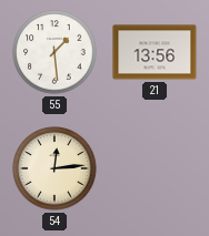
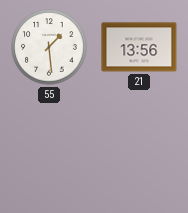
54: 12:14 -> none
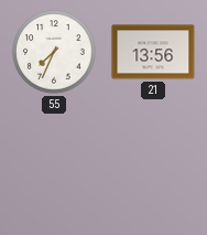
55: 1:29 -> 7:34
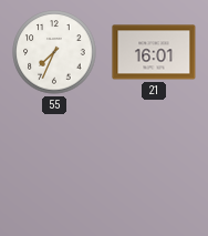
21: 13:56 -> 16:01
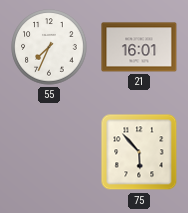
75: none -> 5:53
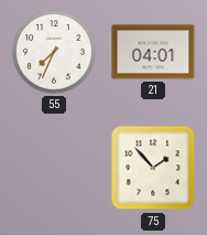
21: 16:01 -> 04:01
75: 5:53 -> 1:53
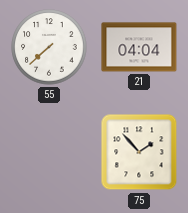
55: 7:34 -> 7:38
21: 04:01 -> 04:04
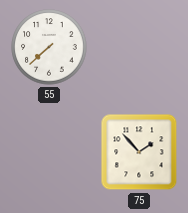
21: 04:04 -> none
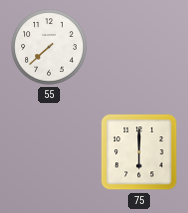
75: 1:53 -> 6:00
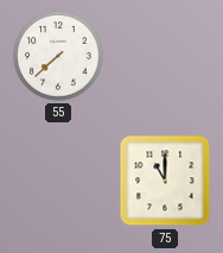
75: 6:00 -> 11:00
